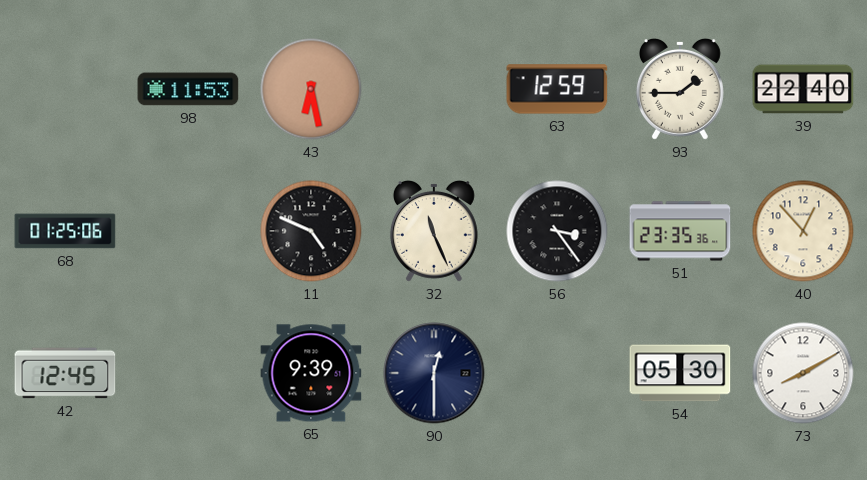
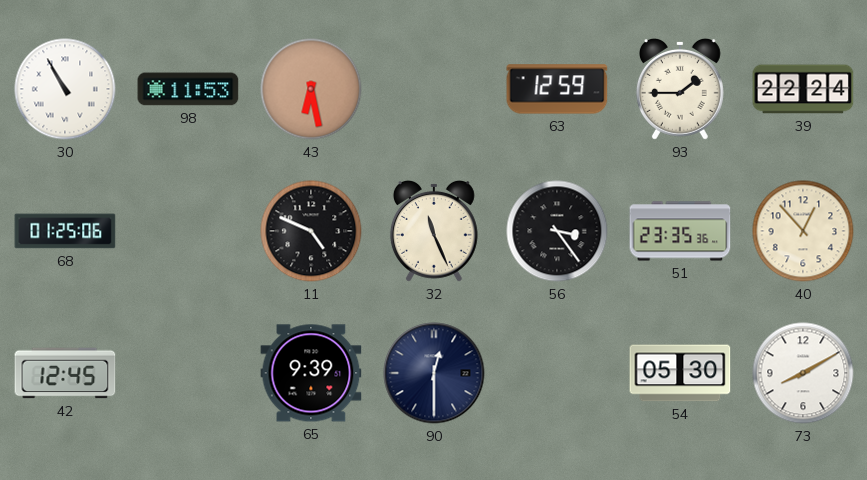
30: none -> 10:55
39: 22:40 -> 22:24
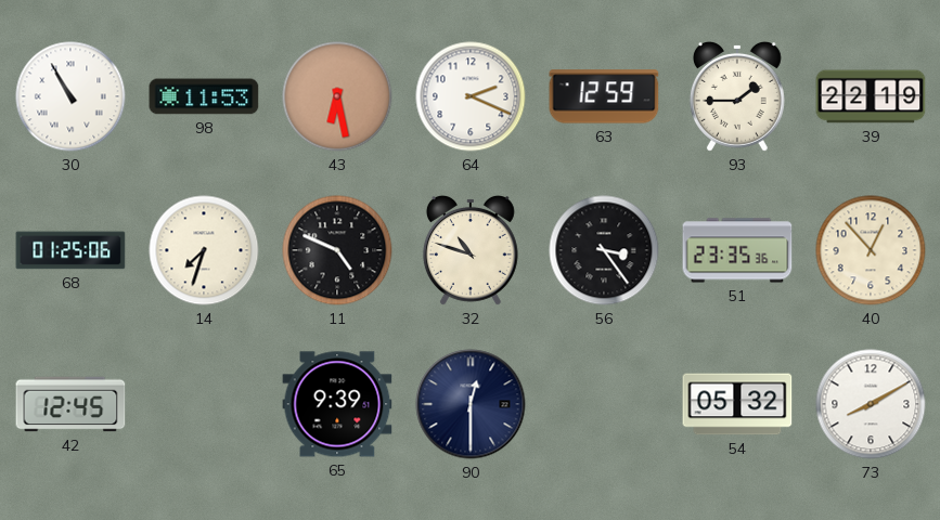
64: none -> 2:19
39: 22:24 -> 22:19
14: none -> 7:33
32: 11:26 -> 10:48
54: 05:30 -> 05:32
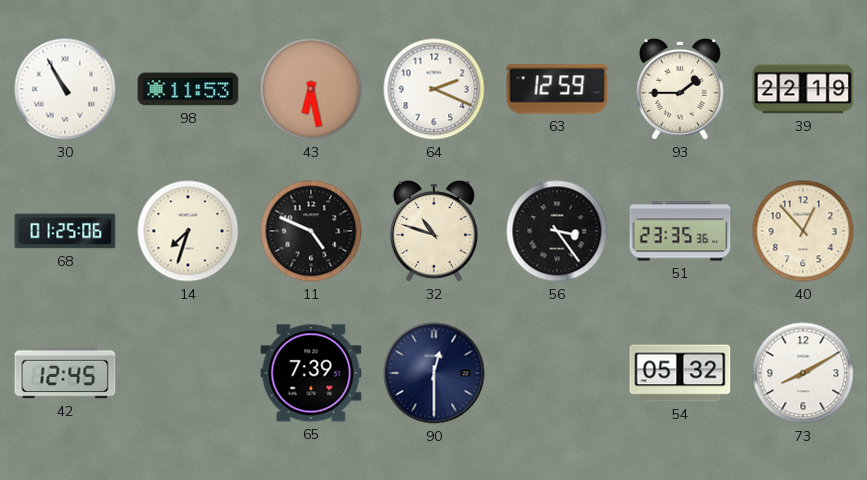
65: 9:39 -> 7:39
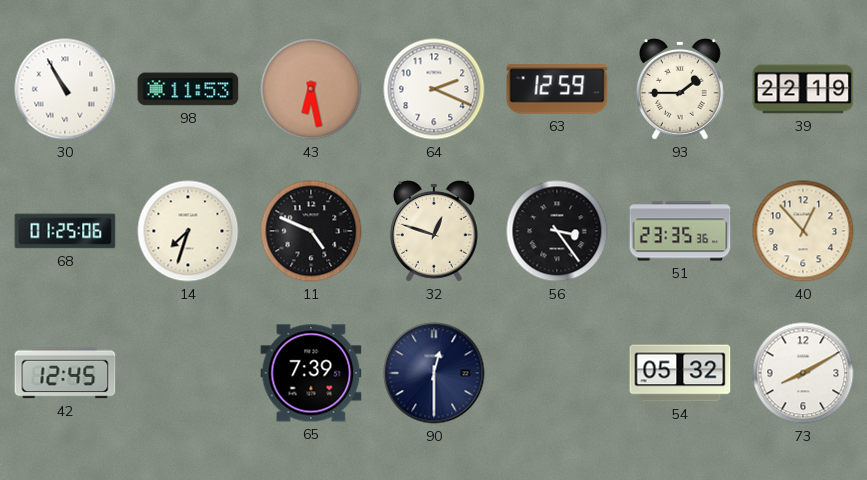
32: 10:48 -> 12:48
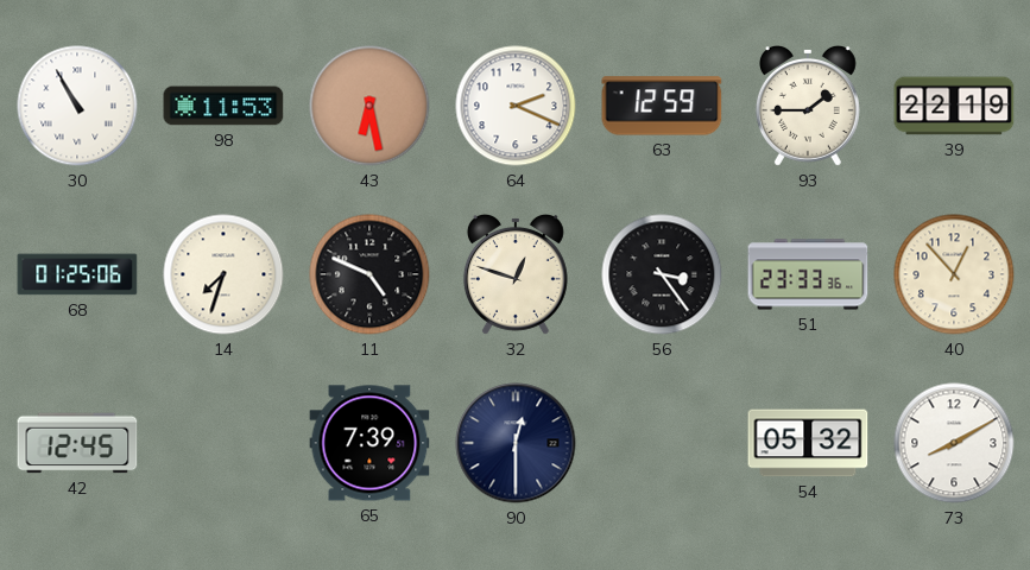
51: 23:35 -> 23:33
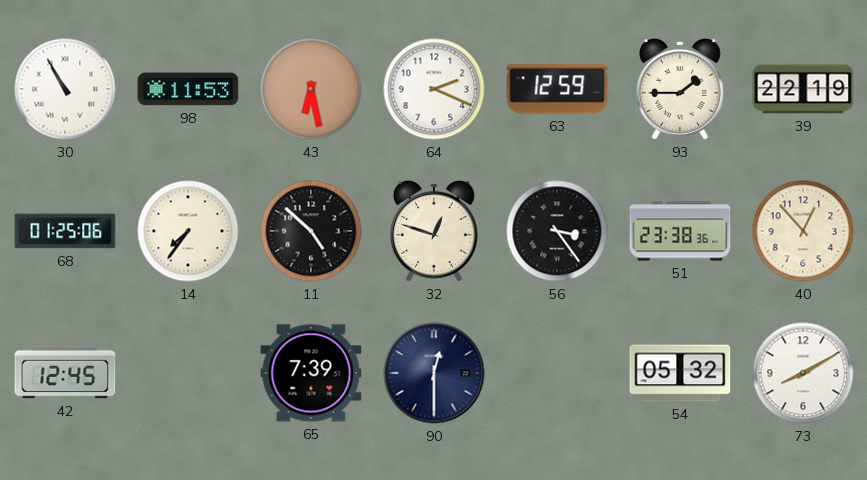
14: 7:33 -> 7:36
11: 4:49 -> 4:52
51: 23:33 -> 23:38
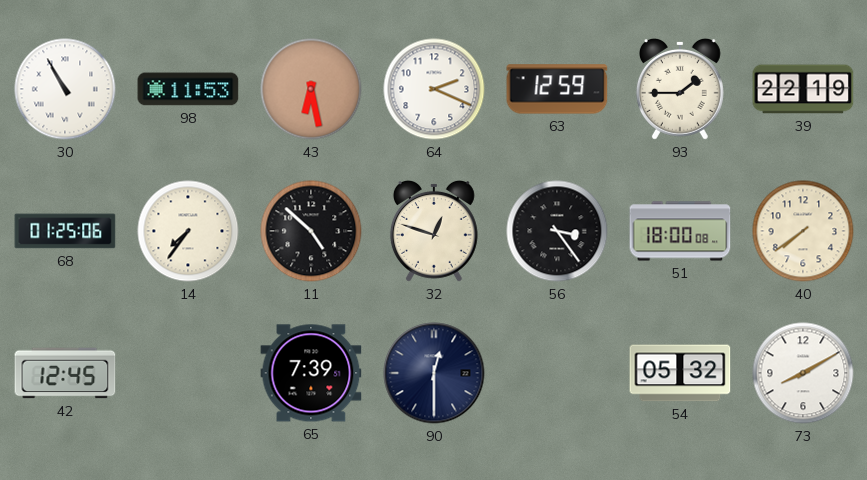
51: 23:38 -> 18:00
40: 12:53 -> 7:39
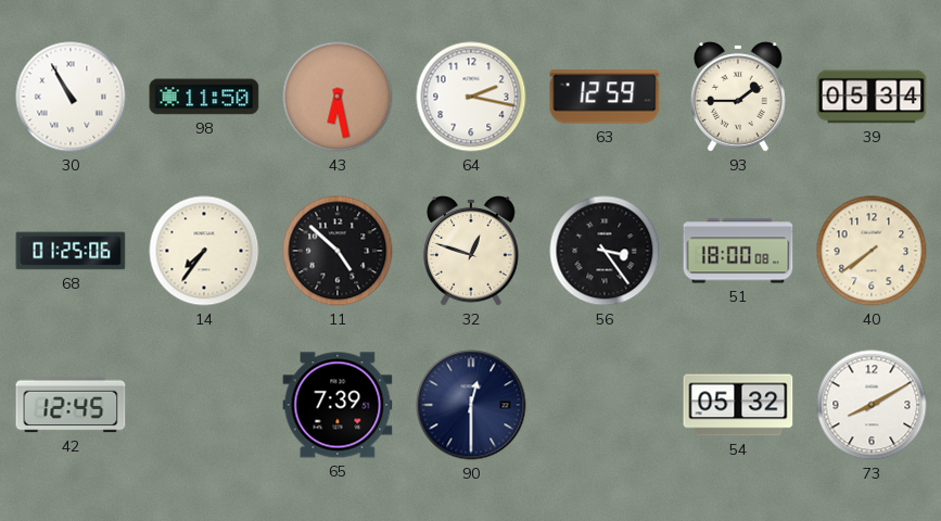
98: 11:53 -> 11:50
64: 2:19 -> 2:17
39: 22:19 -> 05:34
